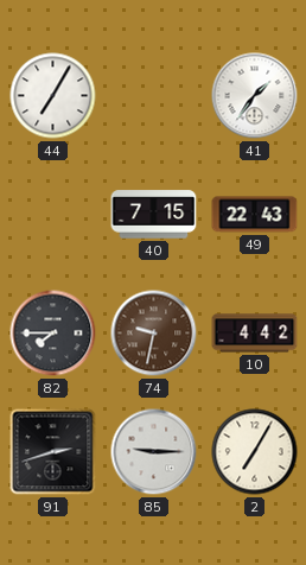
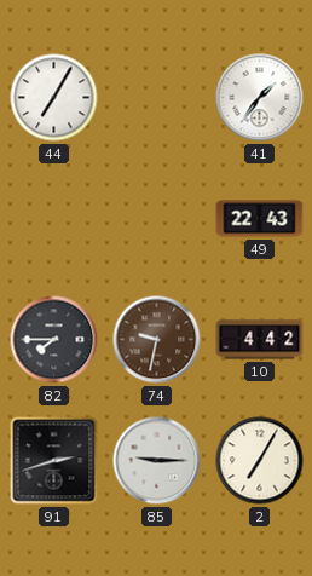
40: 7:15 -> none
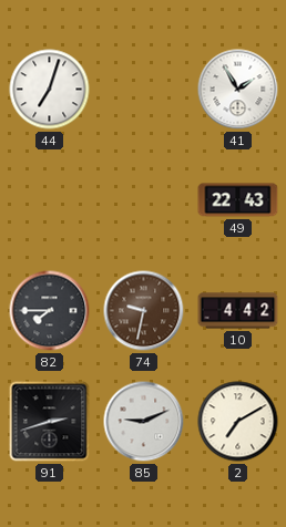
44: 7:05 -> 7:03
41: 1:36 -> 1:55
85: 9:15 -> 9:11
2: 7:05 -> 7:10
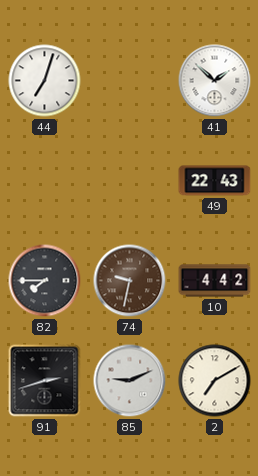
41: 1:55 -> 1:52
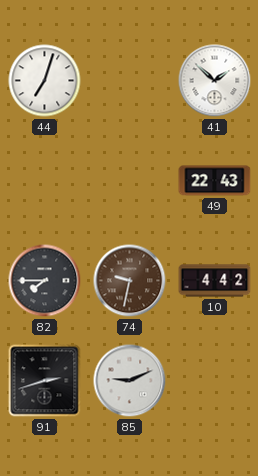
2: 7:10 -> none
